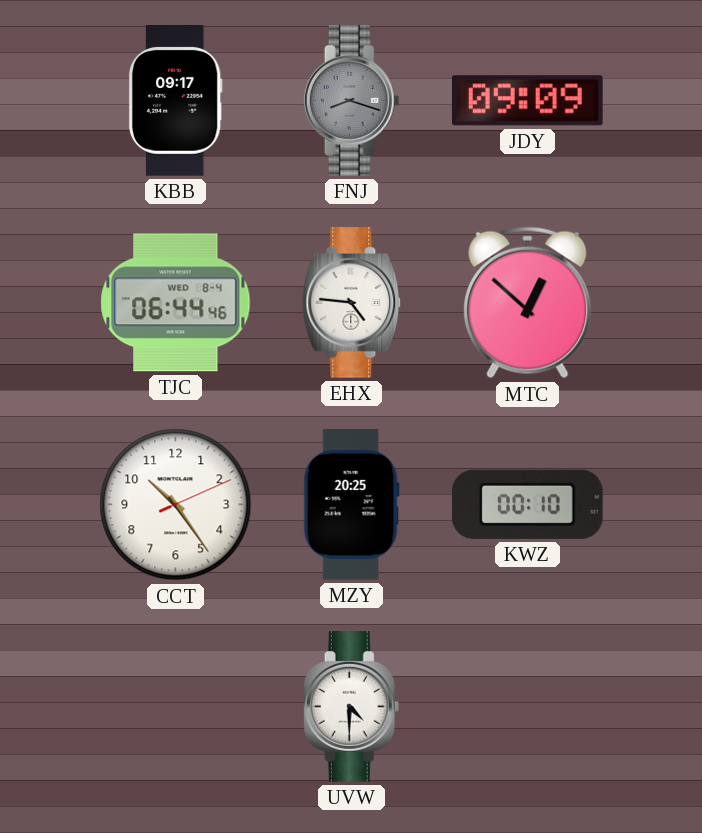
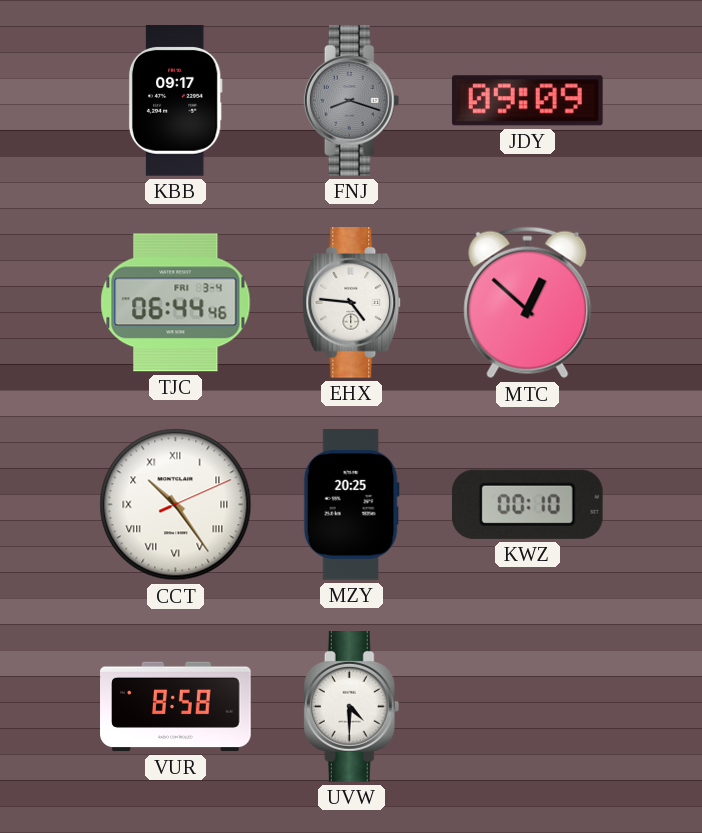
TJC date: WED 8-4 -> FRI 3-4
CCT numerals: Arabic -> Roman
VUR: none -> 8:58
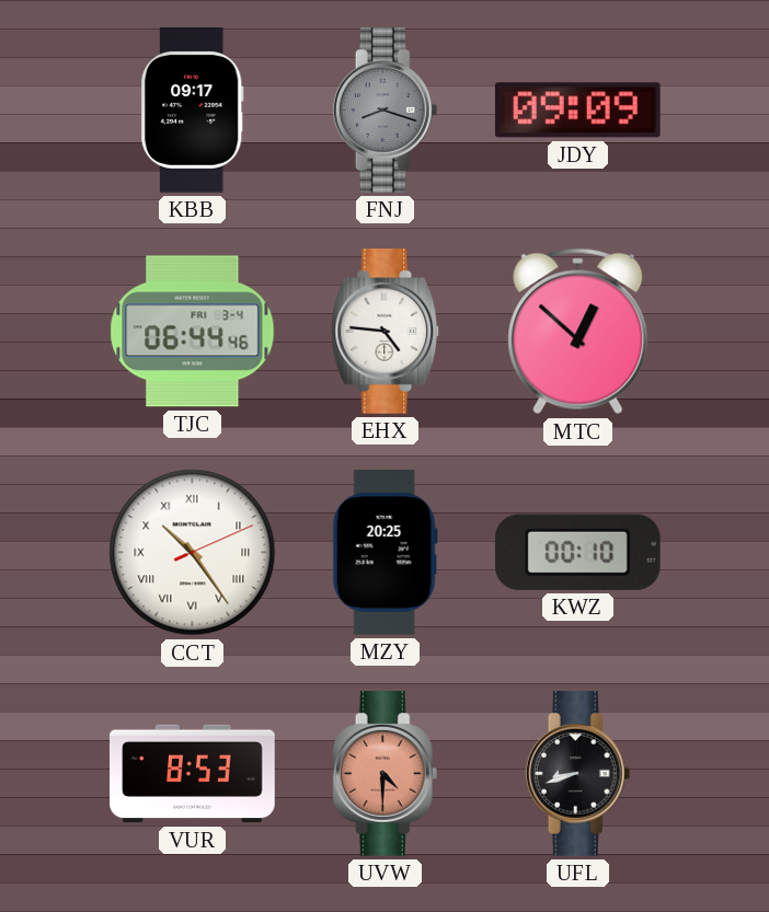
VUR: 8:58 -> 8:53
UVW dial: white -> salmon
UFL: none -> 8:42
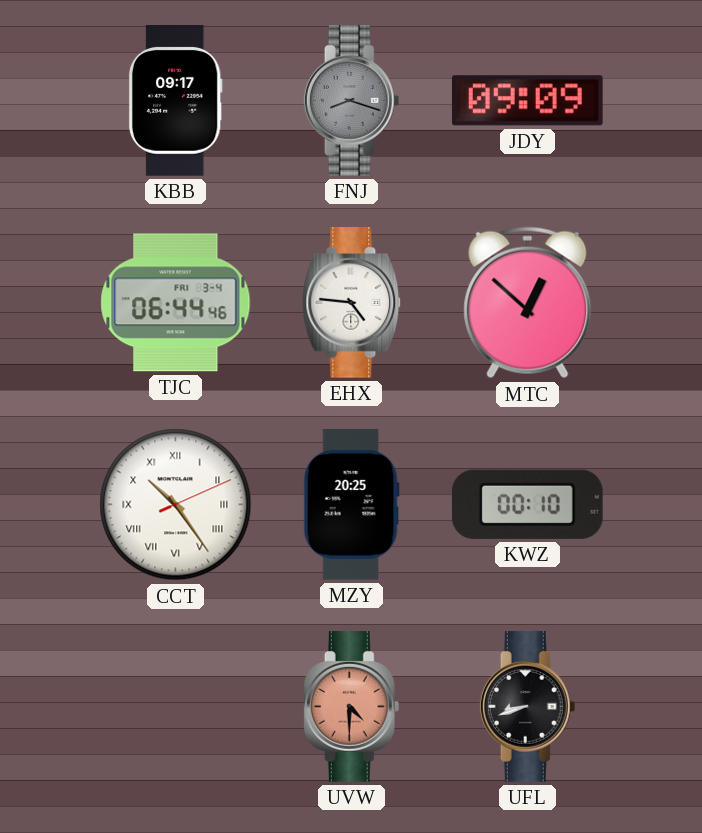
VUR: 8:53 -> none
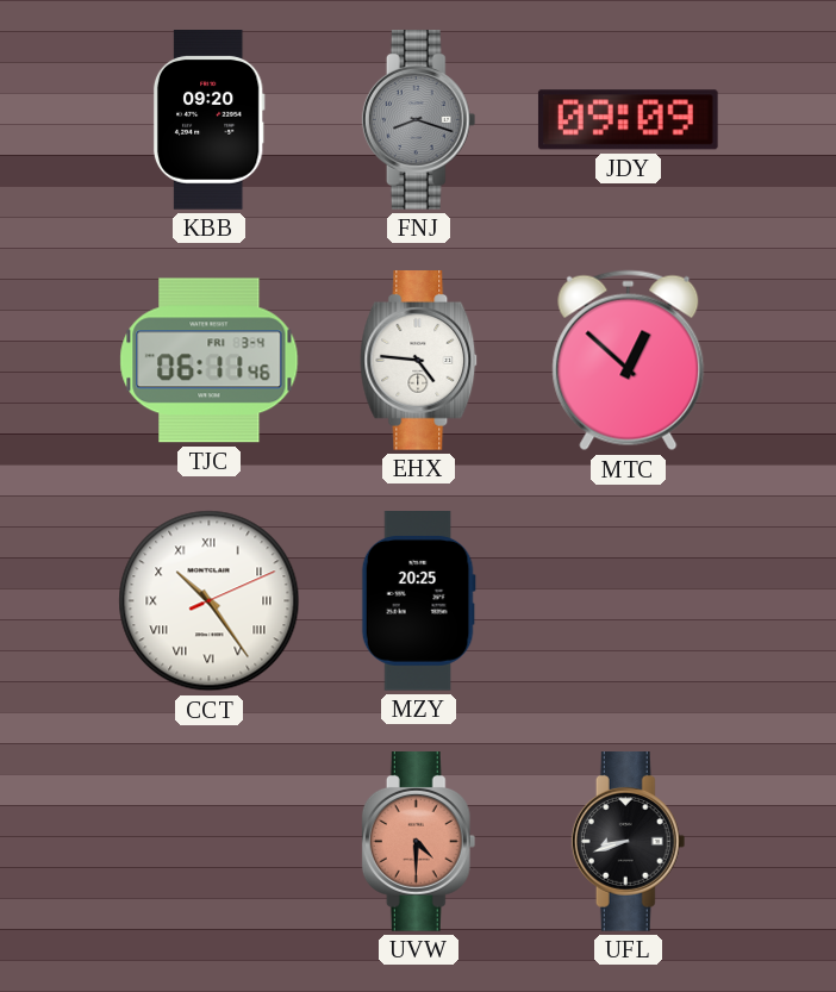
KBB: 09:17 -> 09:20
TJC: 06:44 -> 06:11
KWZ: 00:10 -> none
